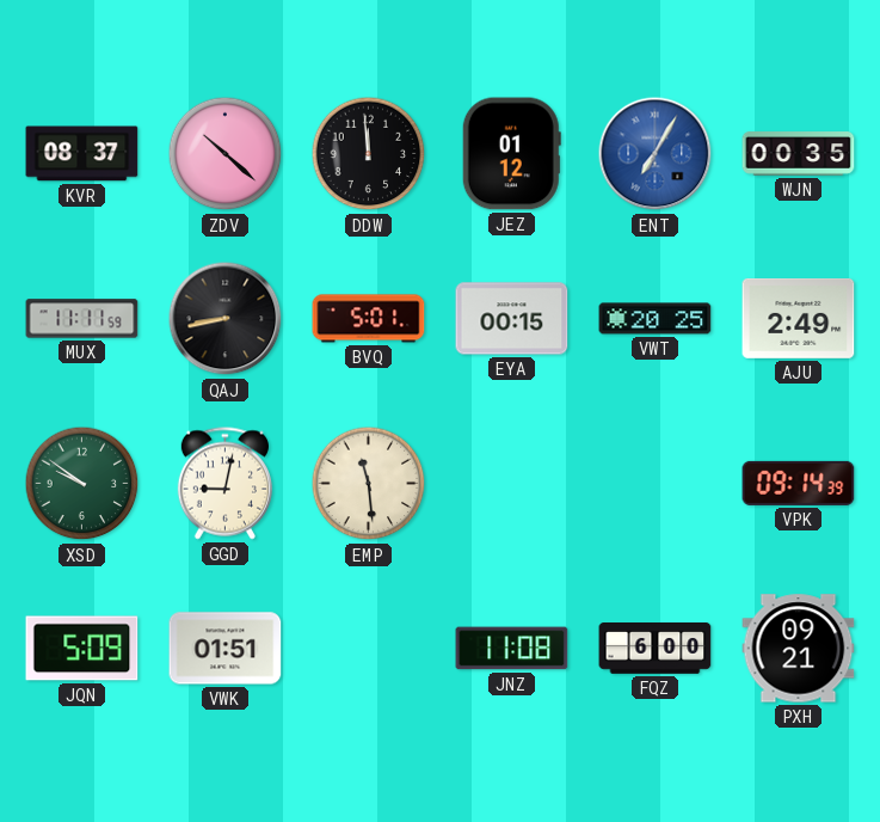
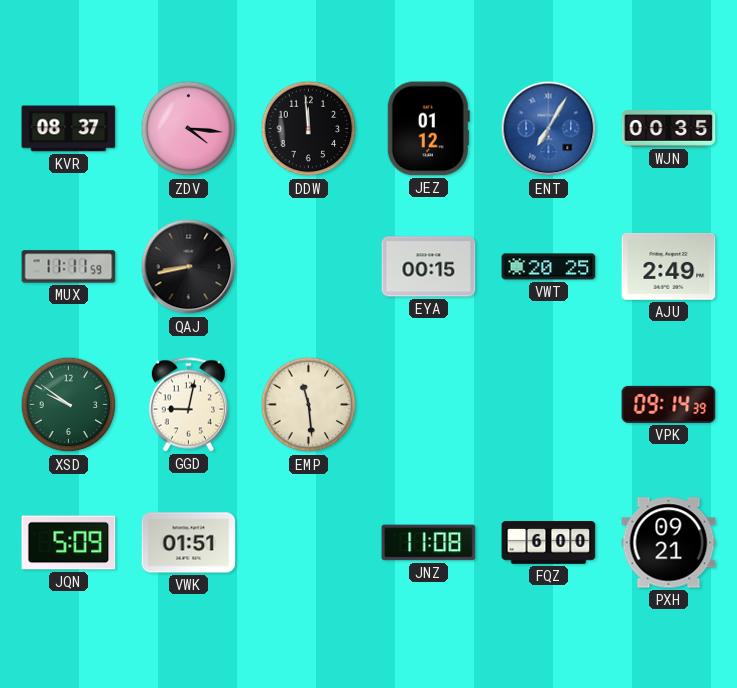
ZDV: 10:22 -> 4:16
BVQ: 5:01 -> none
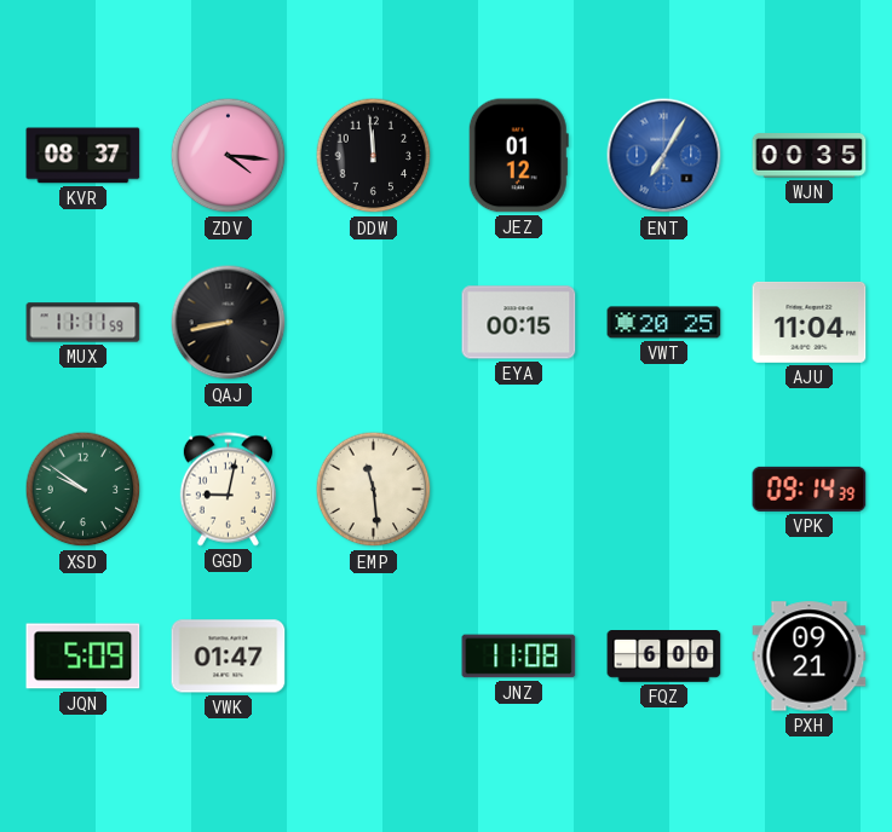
AJU: 2:49 -> 11:04
VWK: 01:51 -> 01:47
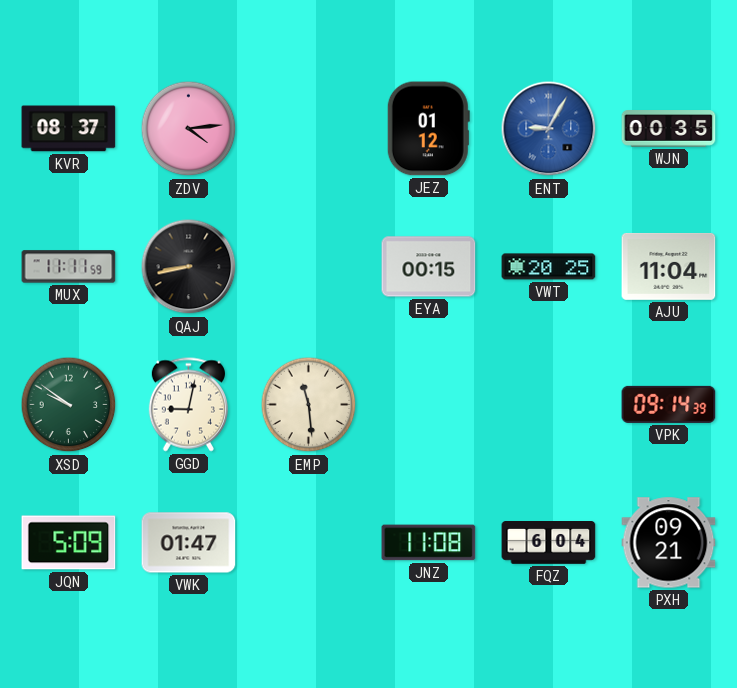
ZDV: 4:16 -> 4:14
DDW: 11:59 -> none
ENT: 7:05 -> 9:05
FQZ: 6:00 -> 6:04
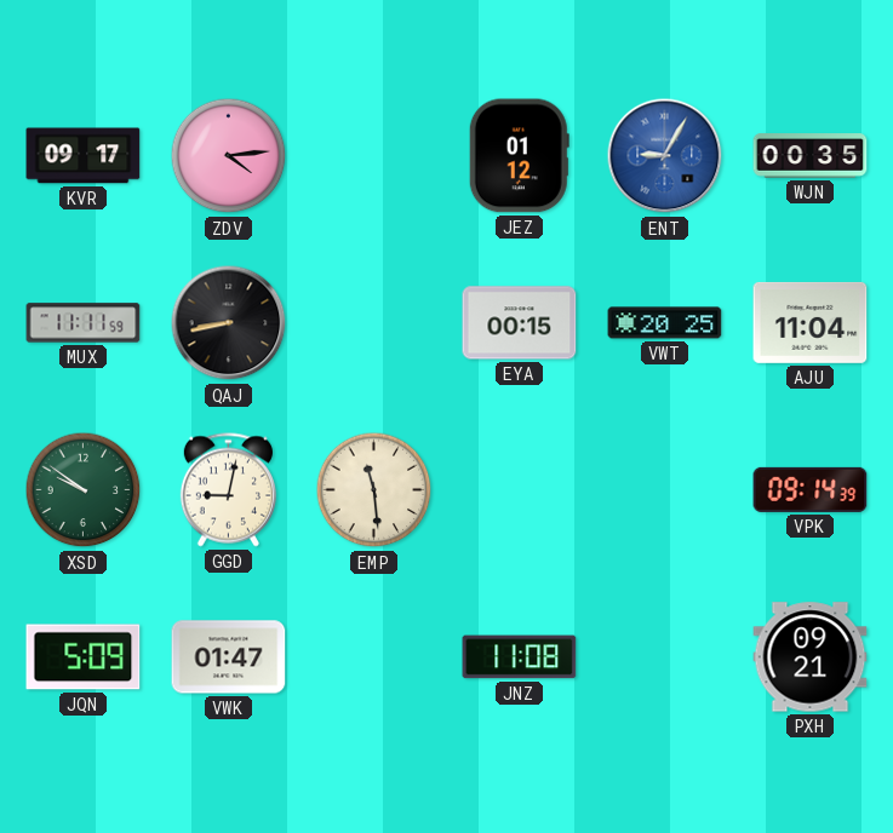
KVR: 08:37 -> 09:17
FQZ: 6:04 -> none
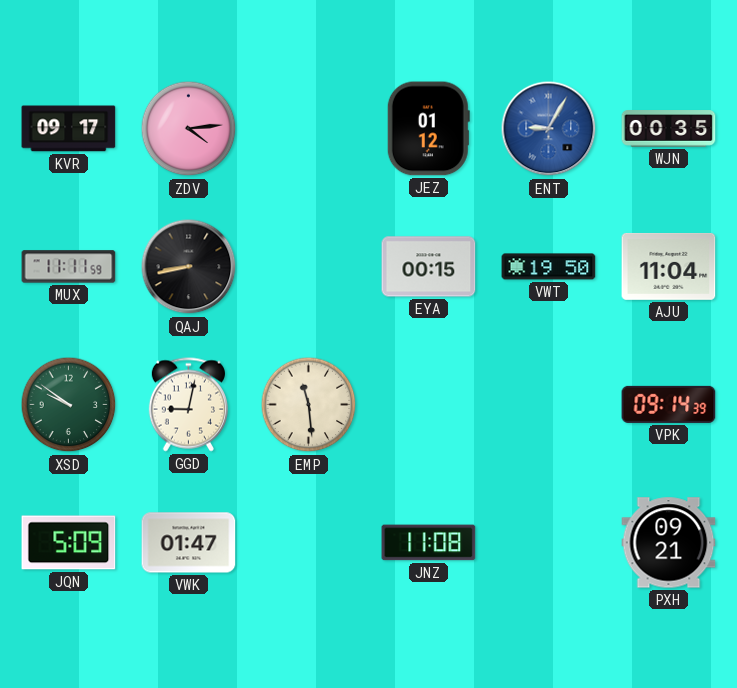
VWT: 20:25 -> 19:50
